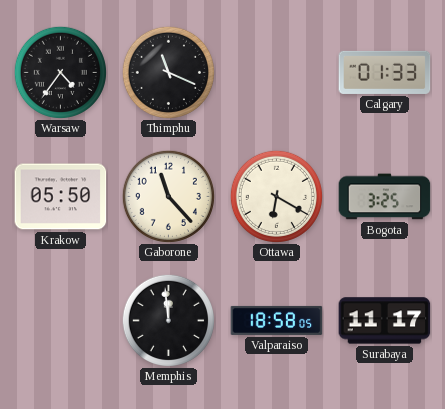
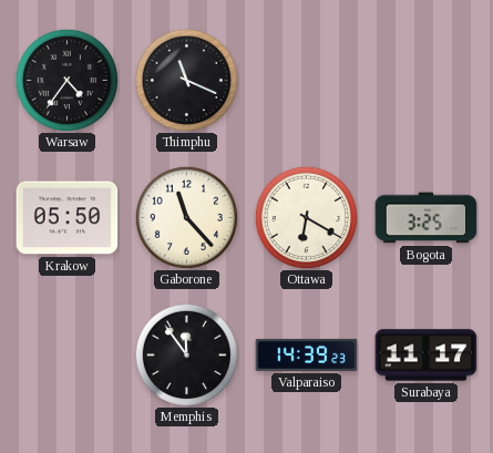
Calgary: 01:33 -> none
Memphis: 11:59 -> 11:54
Valparaiso: 18:58 -> 14:39
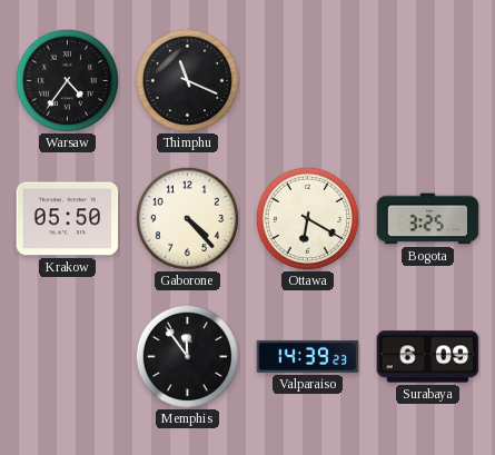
Gaborone: 11:23 -> 4:23
Surabaya: 11:17 -> 6:09
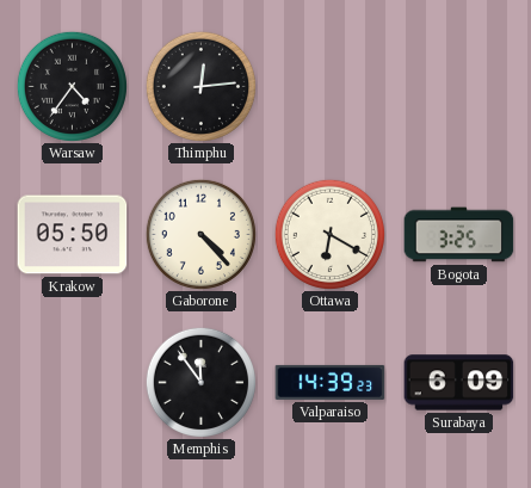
Thimphu: 11:19 -> 12:14
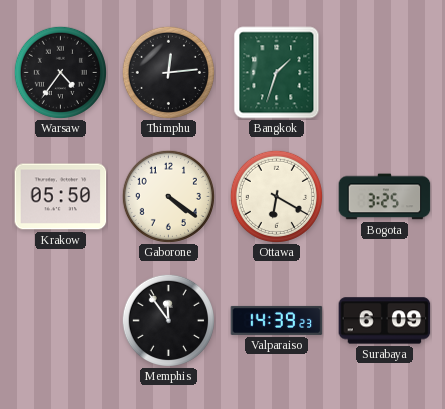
Bangkok: none -> 1:33
Gaborone: 4:23 -> 4:21
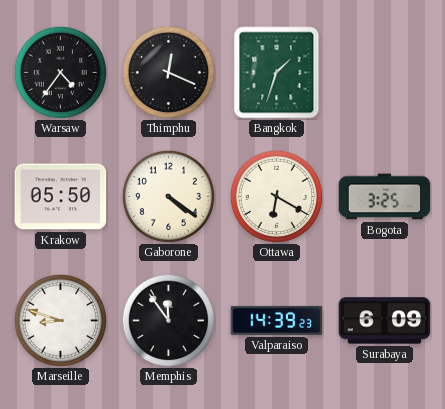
Thimphu: 12:14 -> 12:19
Marseille: none -> 8:48
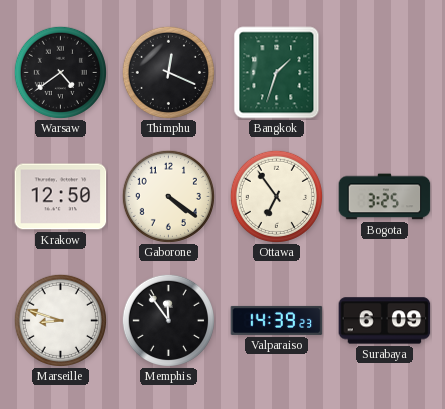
Warsaw: 4:36 -> 4:39
Krakow: 05:50 -> 12:50
Ottawa: 6:20 -> 6:54
